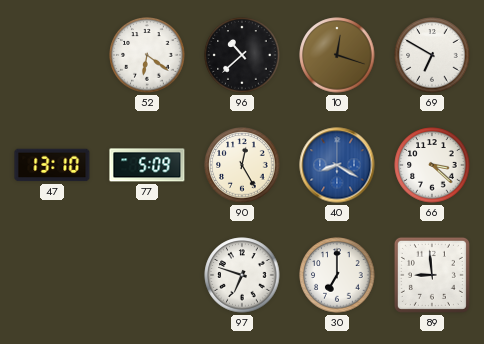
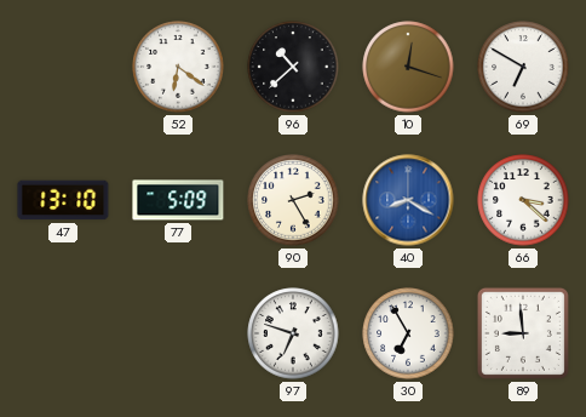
90: 12:25 -> 2:25
30: 7:00 -> 6:55
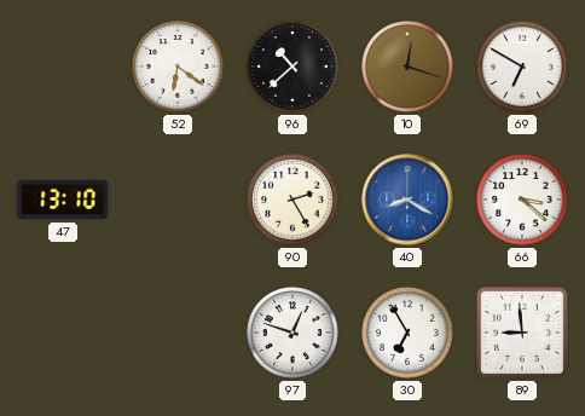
77: 5:09 -> none
97: 6:48 -> 12:48
